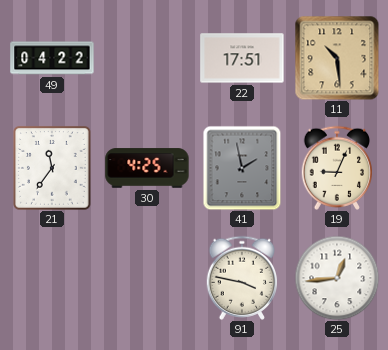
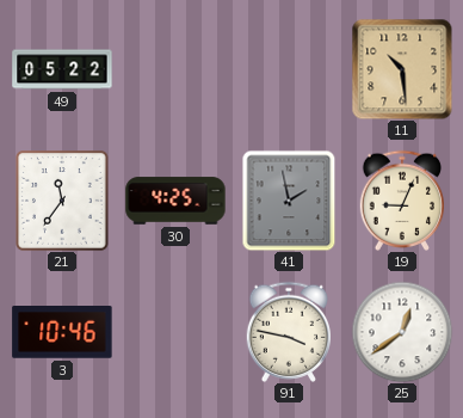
49: 04:22 -> 05:22
22: 17:51 -> none
3: none -> 10:46
25: 12:44 -> 12:39
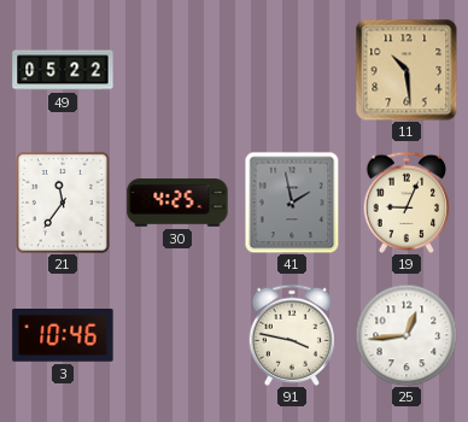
25: 12:39 -> 12:44
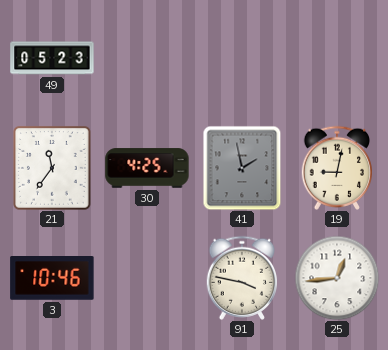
49: 05:22 -> 05:23
11: 10:29 -> none
19: 9:04 -> 9:02
